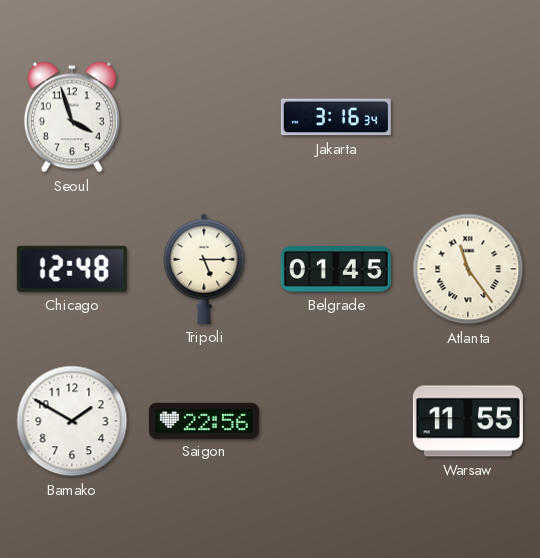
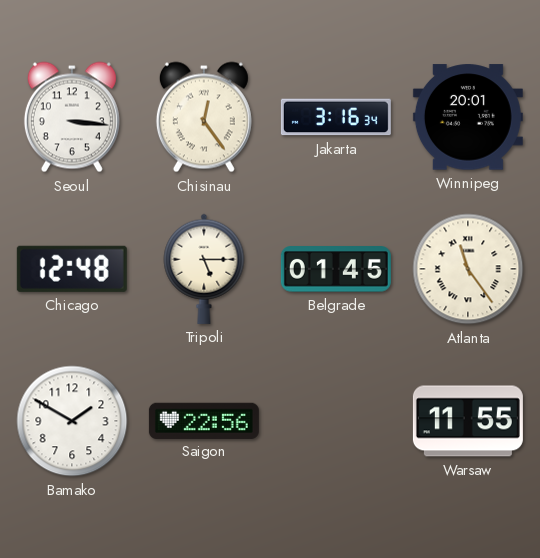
Seoul: 3:57 -> 3:16
Chisinau: none -> 12:24
Winnipeg: none -> 20:01
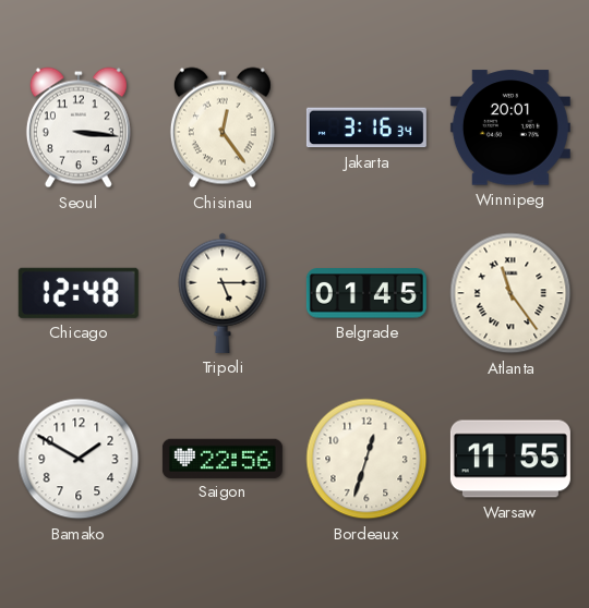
Bordeaux: none -> 12:33
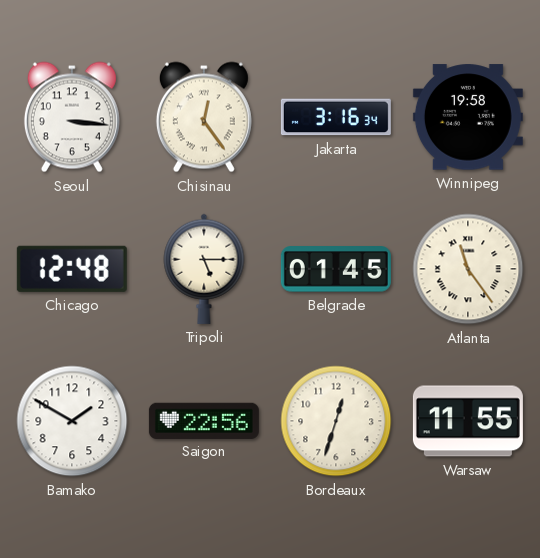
Winnipeg: 20:01 -> 19:58
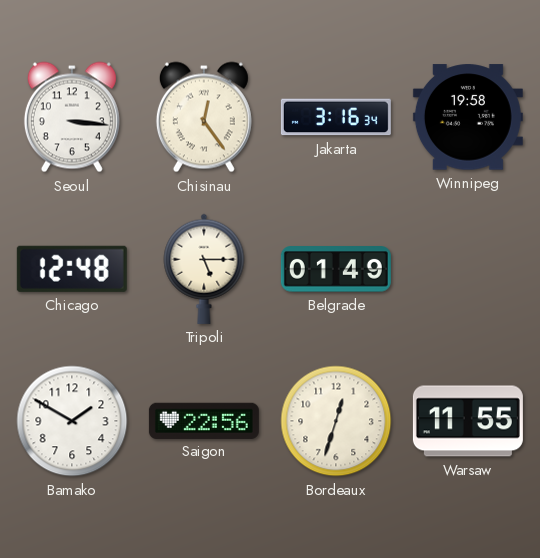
Belgrade: 01:45 -> 01:49
Atlanta: 11:24 -> none
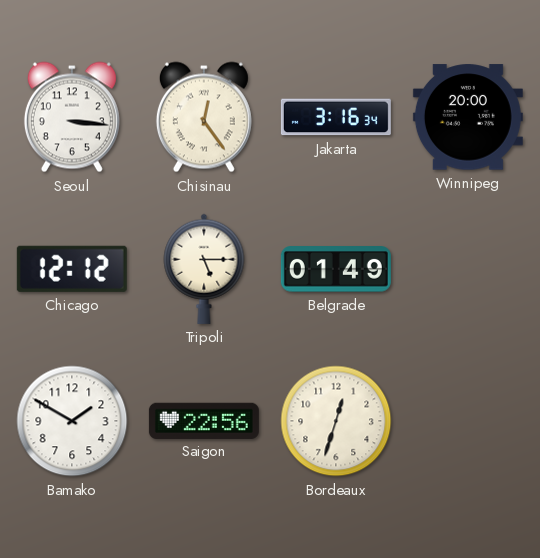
Winnipeg: 19:58 -> 20:00
Chicago: 12:48 -> 12:12
Warsaw: 11:55 -> none
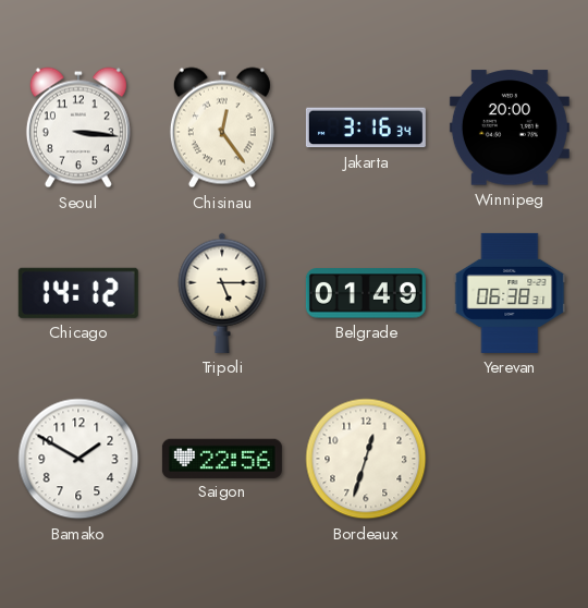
Chicago: 12:12 -> 14:12
Yerevan: none -> 06:38
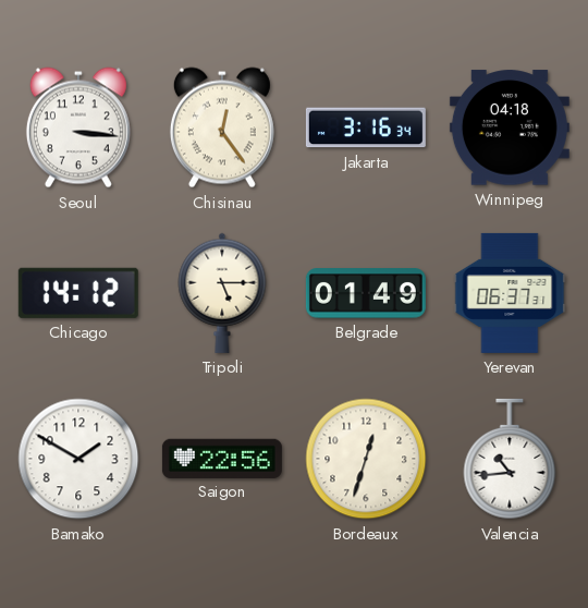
Winnipeg: 20:00 -> 04:18
Yerevan: 06:38 -> 06:37
Valencia: none -> 10:44
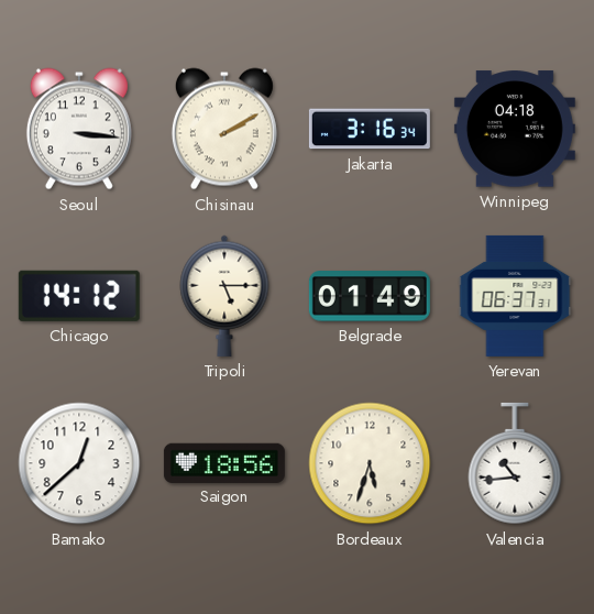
Chisinau: 12:24 -> 2:10
Bamako: 1:50 -> 12:38
Saigon: 22:56 -> 18:56
Bordeaux: 12:33 -> 5:33
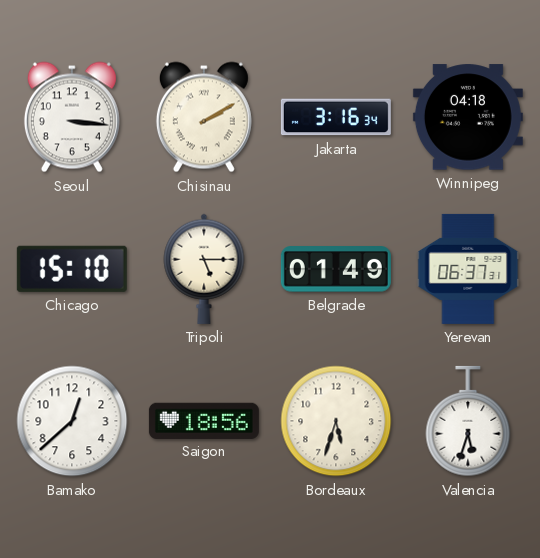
Chicago: 14:12 -> 15:10
Valencia: 10:44 -> 5:33
